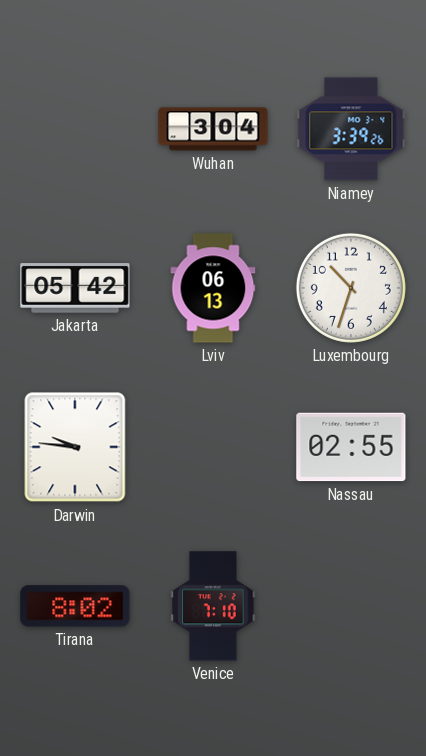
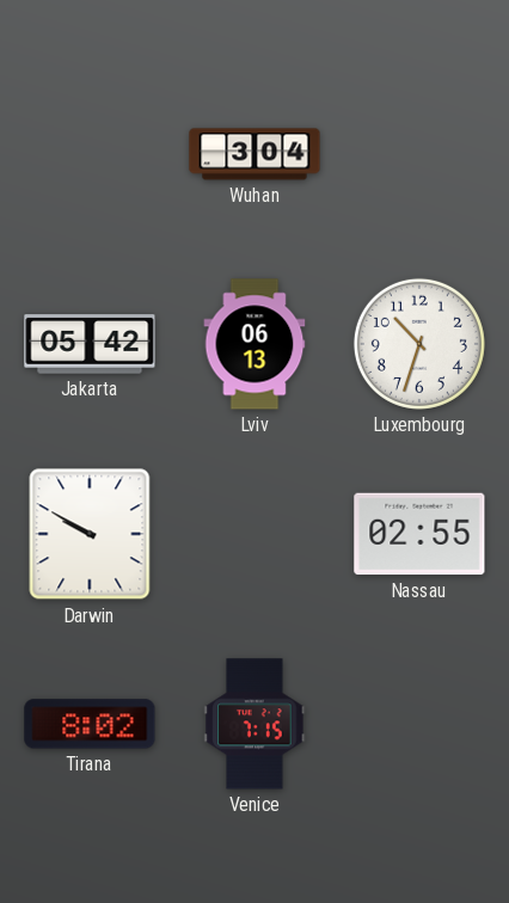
Niamey: 3:39 -> none
Darwin: 9:46 -> 9:50
Venice: 7:10 -> 7:15
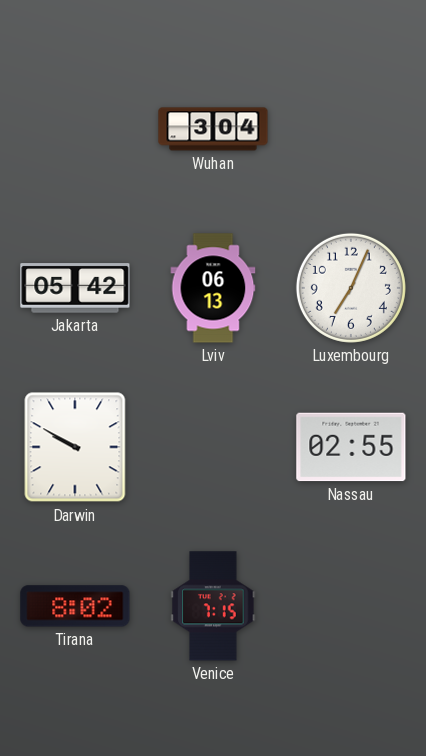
Luxembourg: 10:33 -> 7:04
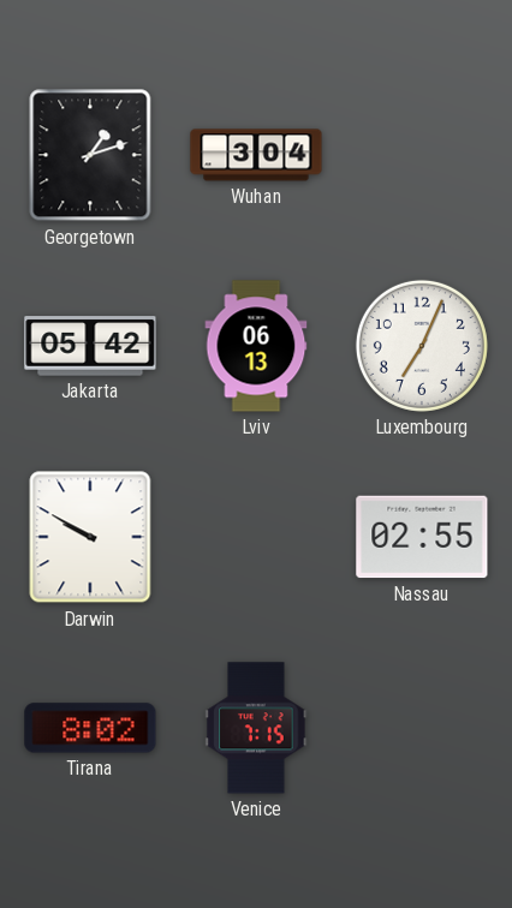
Georgetown: none -> 1:12
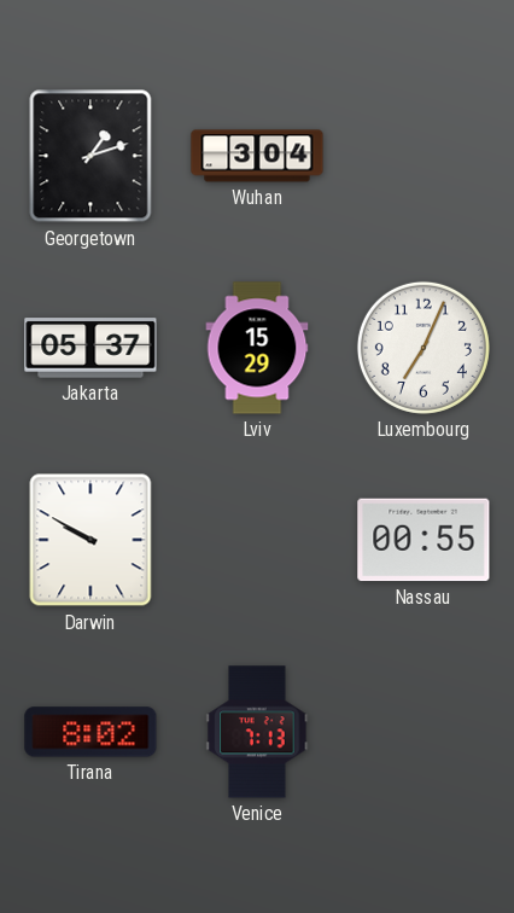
Jakarta: 05:42 -> 05:37
Lviv: 06:13 -> 15:29
Nassau: 02:55 -> 00:55
Venice: 7:15 -> 7:13
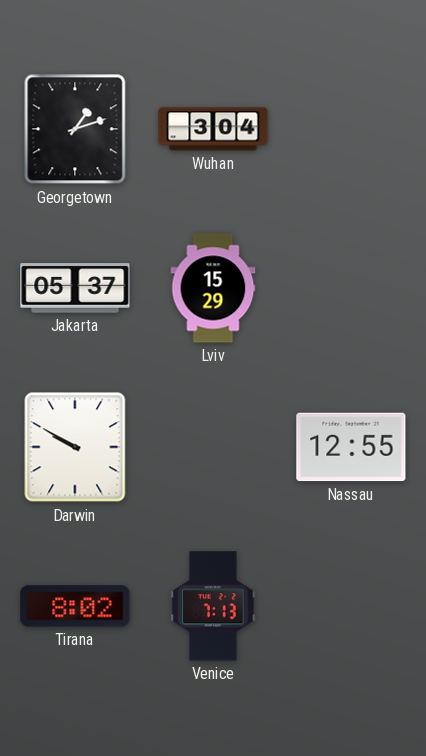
Luxembourg: 7:04 -> none
Nassau: 00:55 -> 12:55
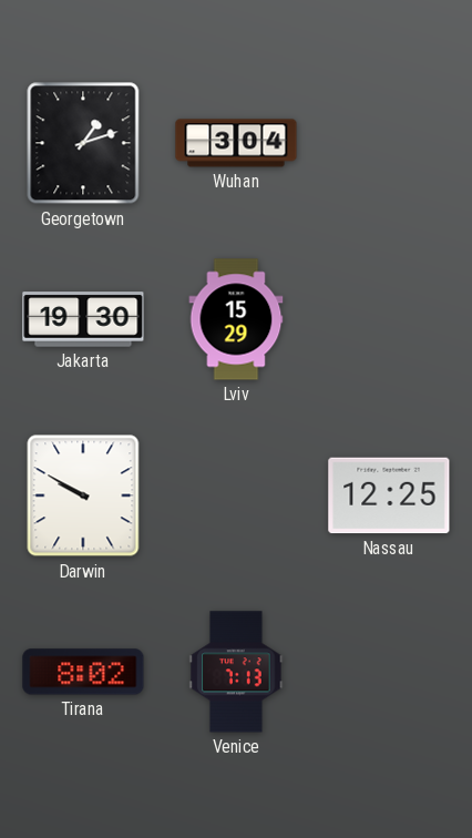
Jakarta: 05:37 -> 19:30
Nassau: 12:55 -> 12:25
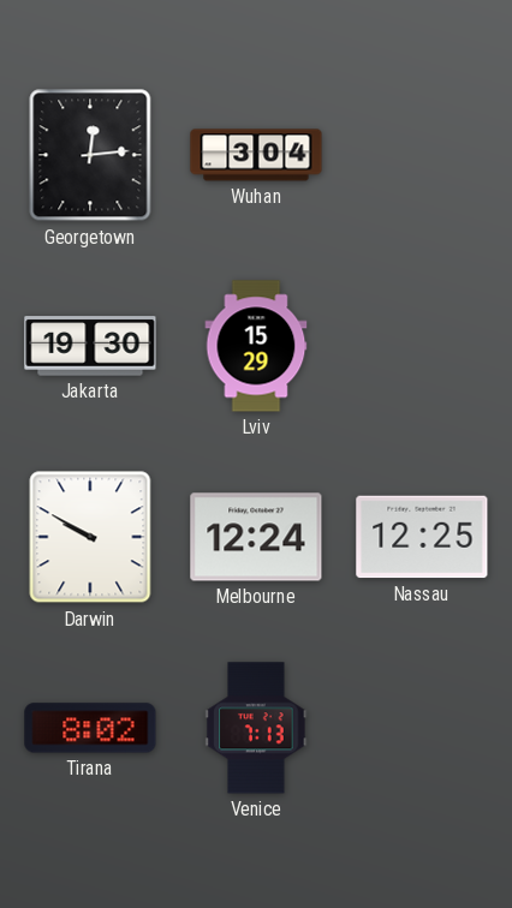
Georgetown: 1:12 -> 12:14
Melbourne: none -> 12:24
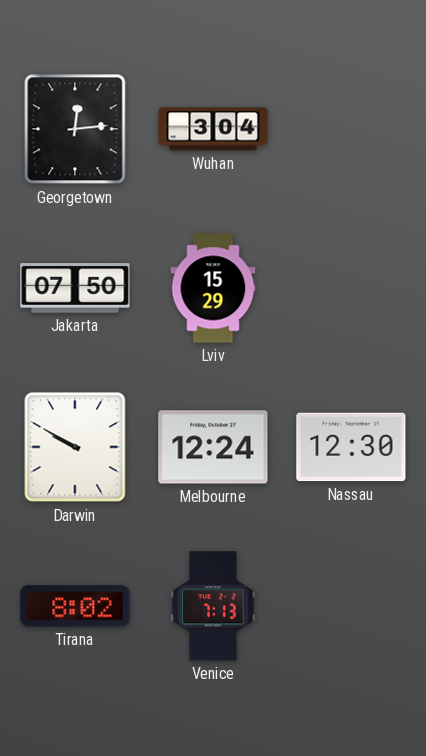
Jakarta: 19:30 -> 07:50
Nassau: 12:25 -> 12:30
